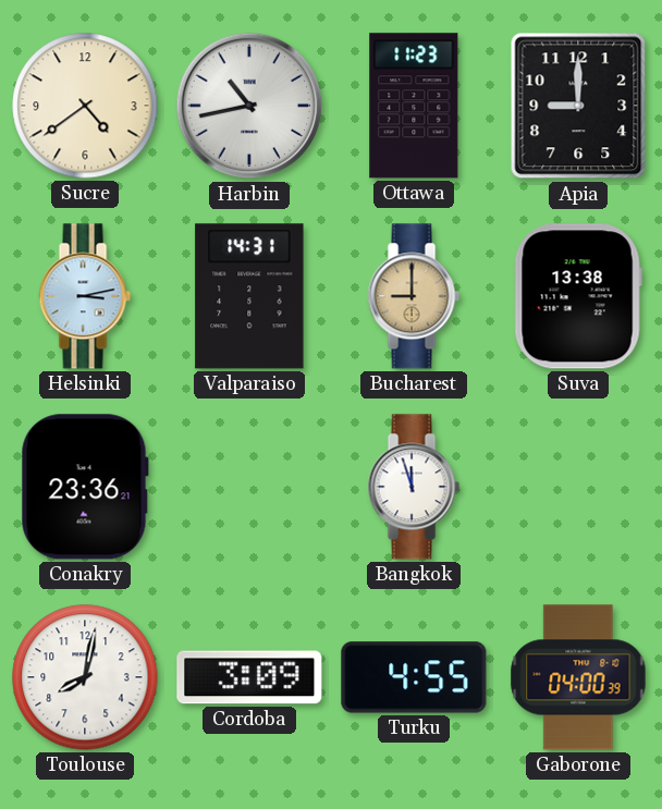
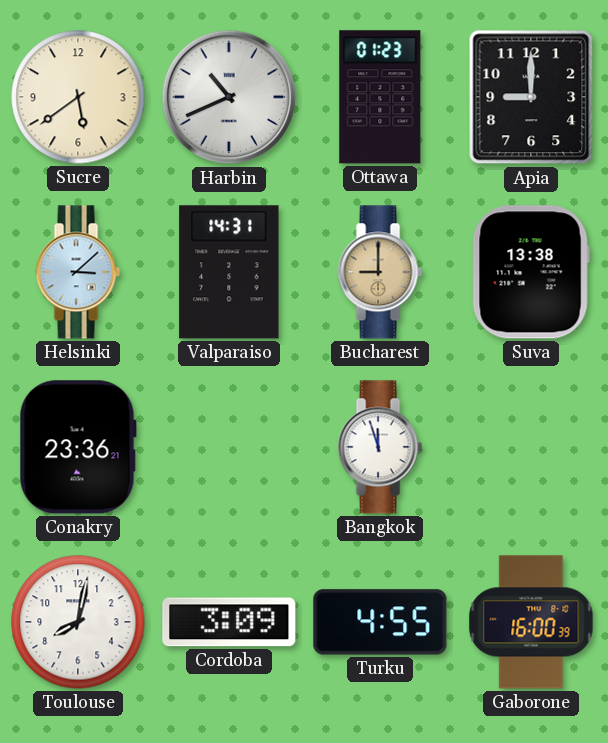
Sucre: 4:39 -> 5:39
Harbin: 10:43 -> 10:41
Ottawa: 11:23 -> 01:23
Helsinki: 3:13 -> 3:08
Gaborone: 04:00 -> 16:00
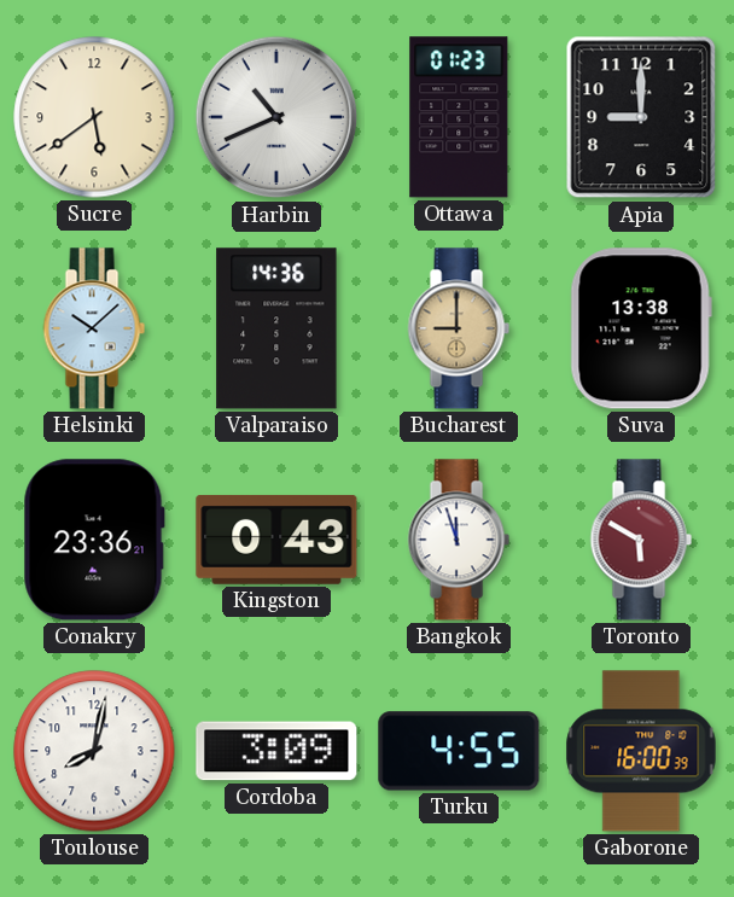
Helsinki: 3:08 -> 10:08
Valparaiso: 14:31 -> 14:36
Kingston: none -> 0:43
Toronto: none -> 5:50
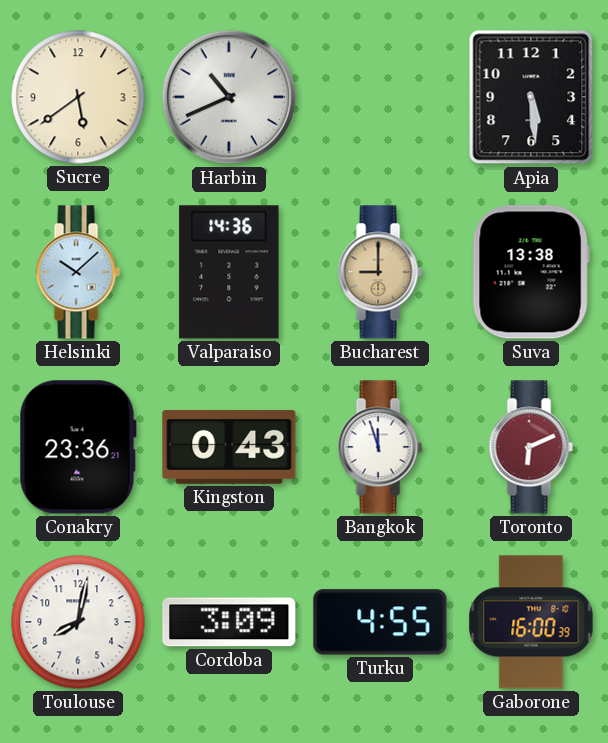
Ottawa: 01:23 -> none
Apia: 9:00 -> 5:29
Toronto: 5:50 -> 6:11
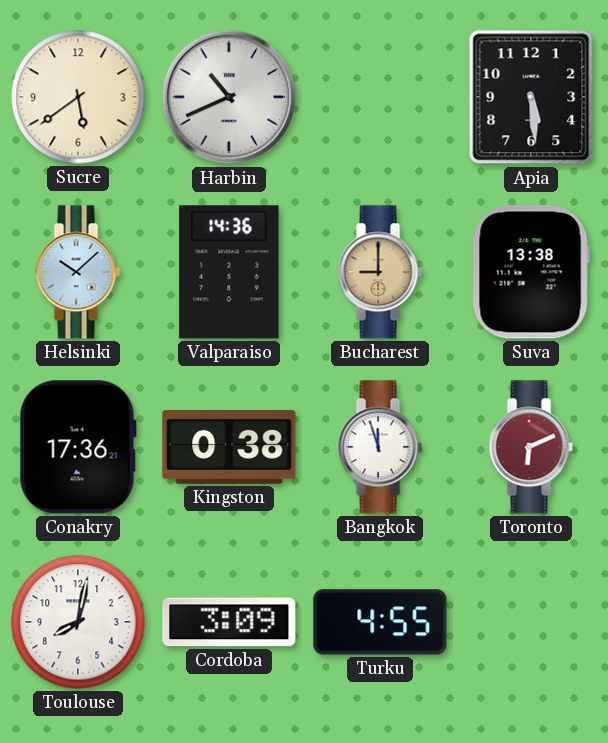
Conakry: 23:36 -> 17:36
Kingston: 0:43 -> 0:38
Gaborone: 16:00 -> none
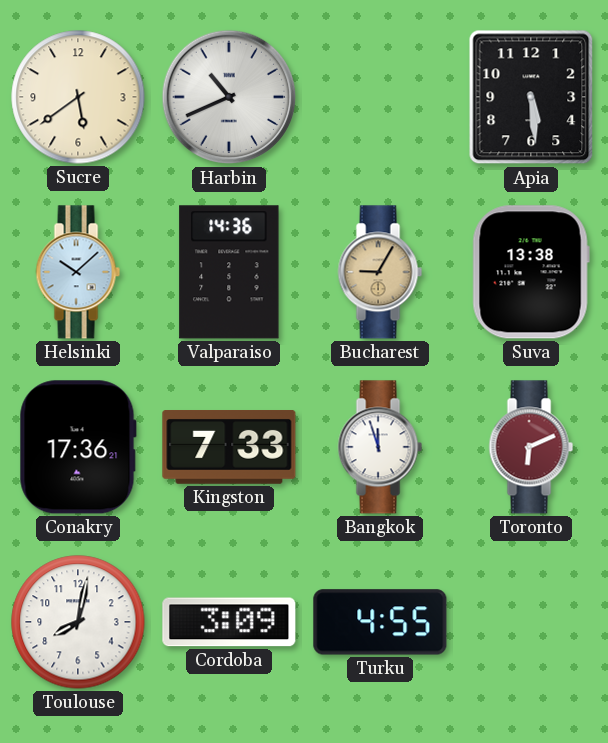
Bucharest: 9:00 -> 9:05
Kingston: 0:38 -> 7:33
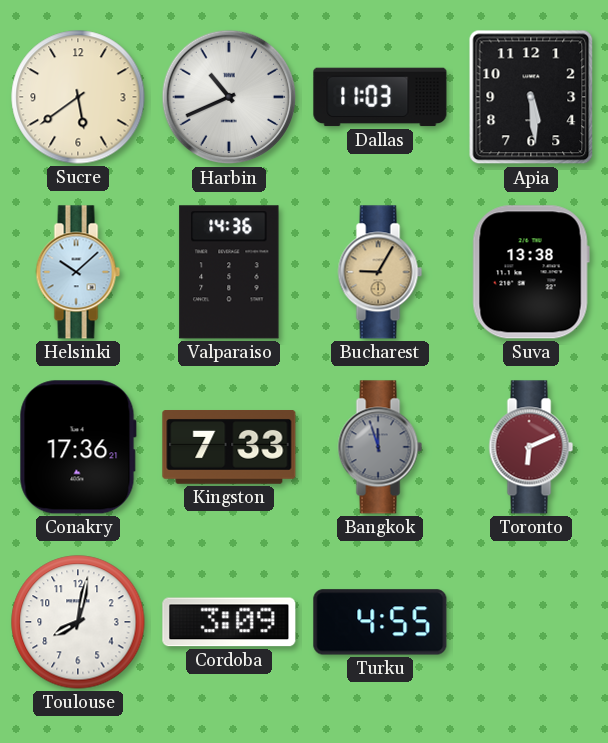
Dallas: none -> 11:03
Bangkok dial: white -> grey
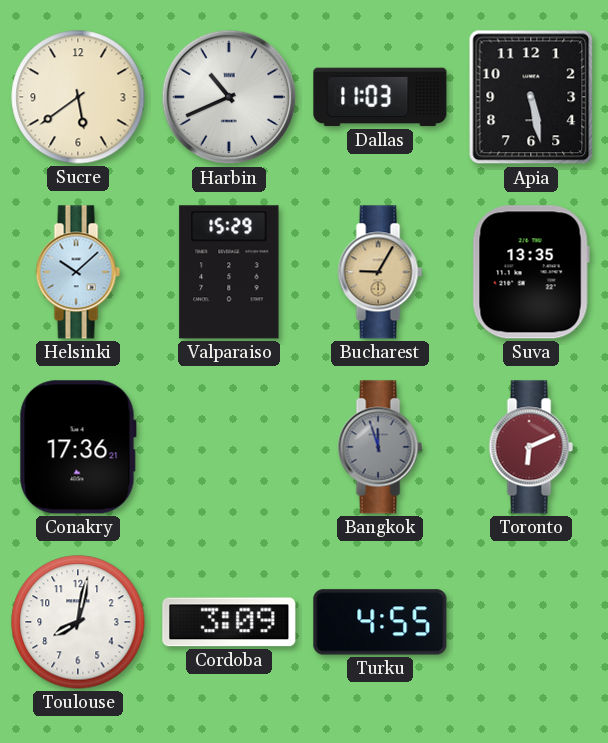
Apia: 5:29 -> 5:28
Valparaiso: 14:36 -> 15:29
Suva: 13:38 -> 13:35
Kingston: 7:33 -> none
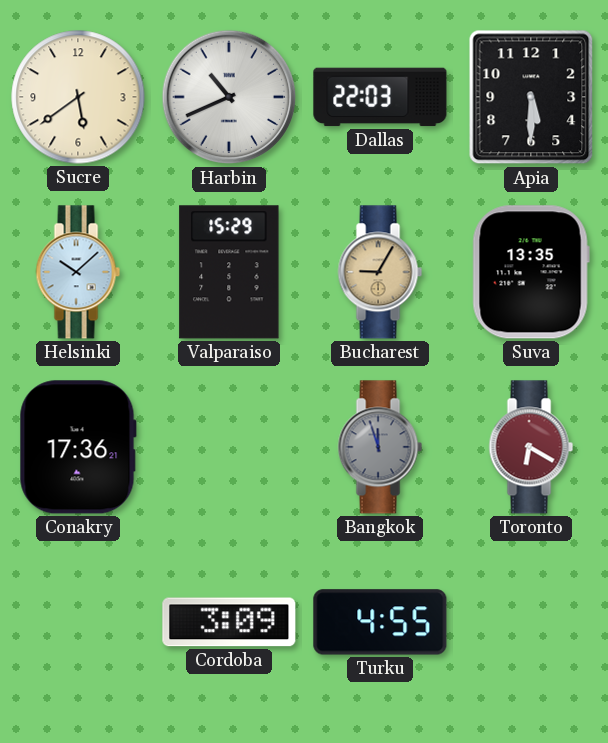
Dallas: 11:03 -> 22:03
Apia: 5:28 -> 5:30
Toronto: 6:11 -> 6:20
Toulouse: 8:02 -> none
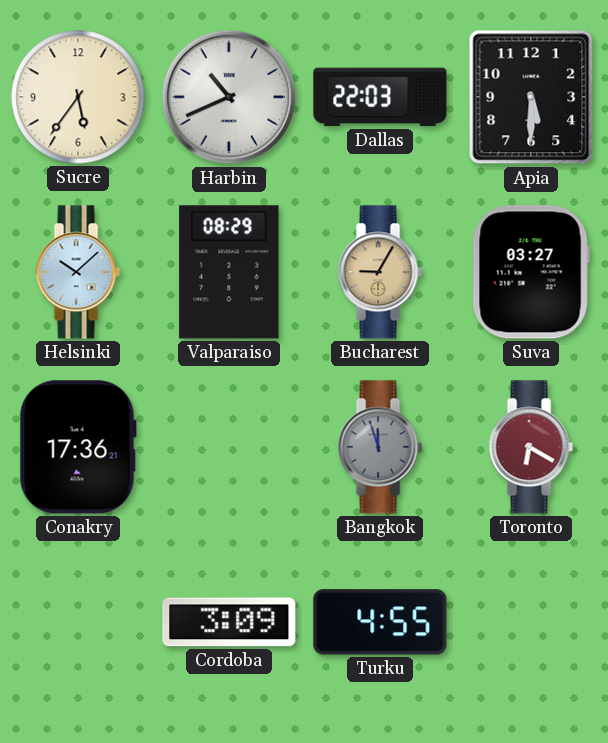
Sucre: 5:39 -> 5:36
Valparaiso: 15:29 -> 08:29
Suva: 13:35 -> 03:27
